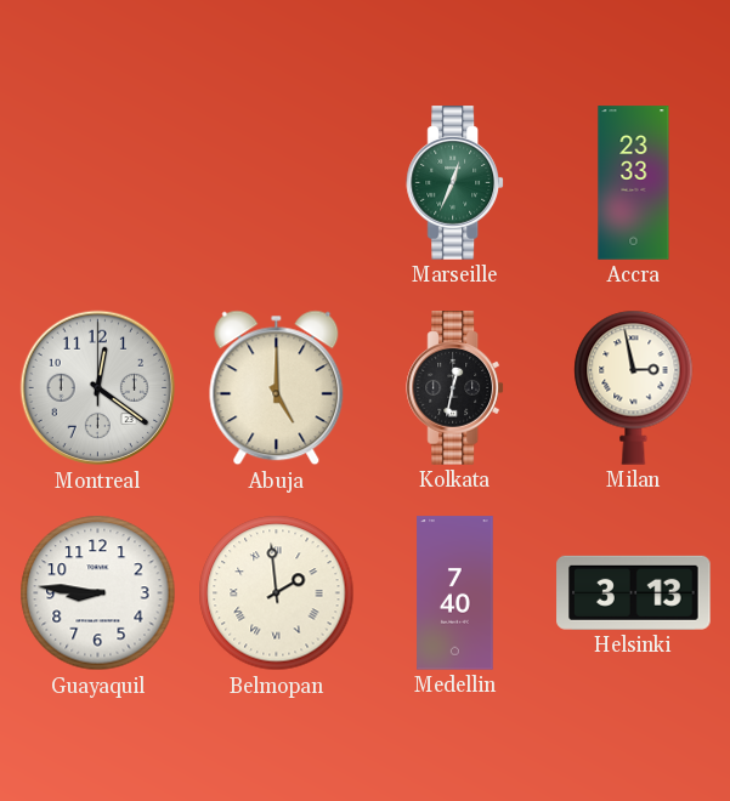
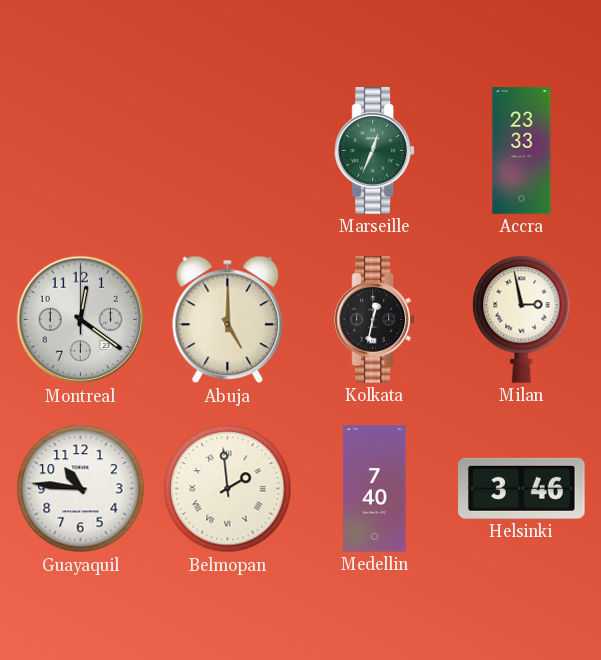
Guayaquil: 8:46 -> 10:46
Helsinki: 3:13 -> 3:46
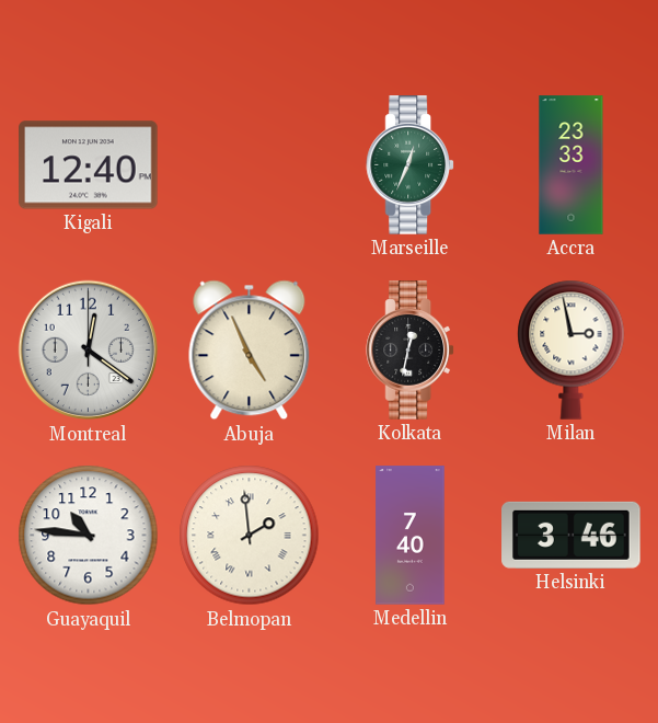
Kigali: none -> 12:40
Abuja: 5:00 -> 4:56
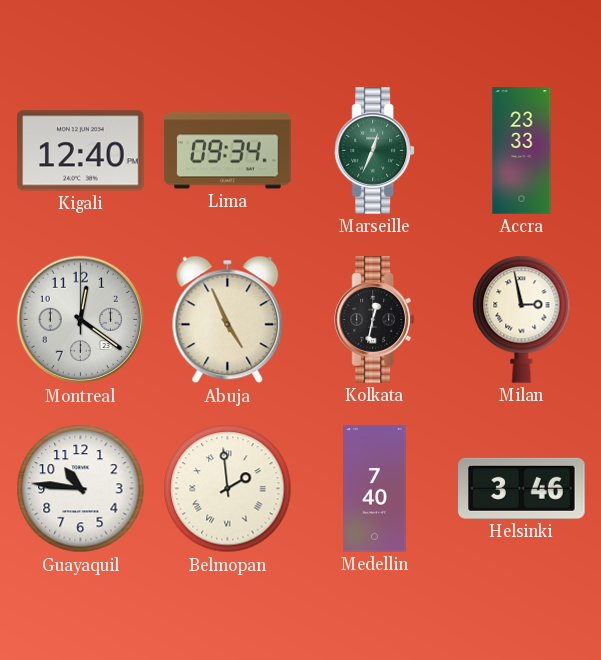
Lima: none -> 09:34
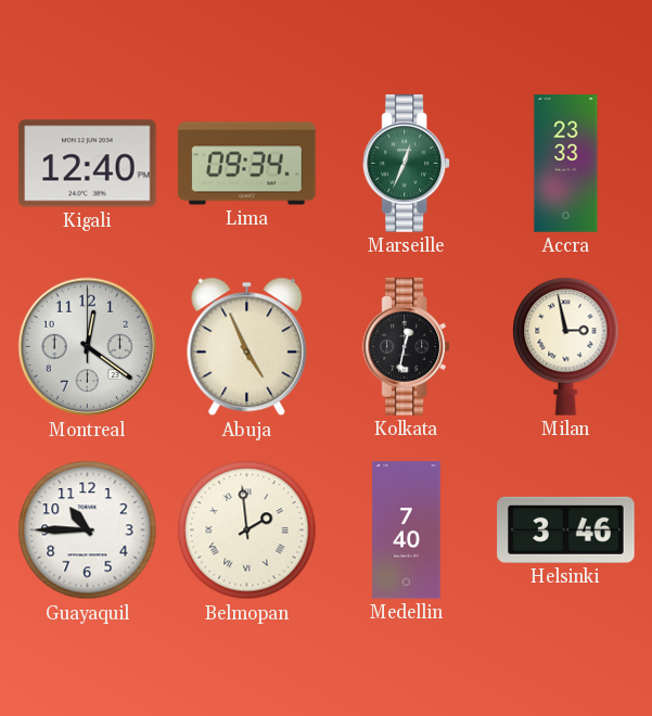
Guayaquil: 10:46 -> 10:45
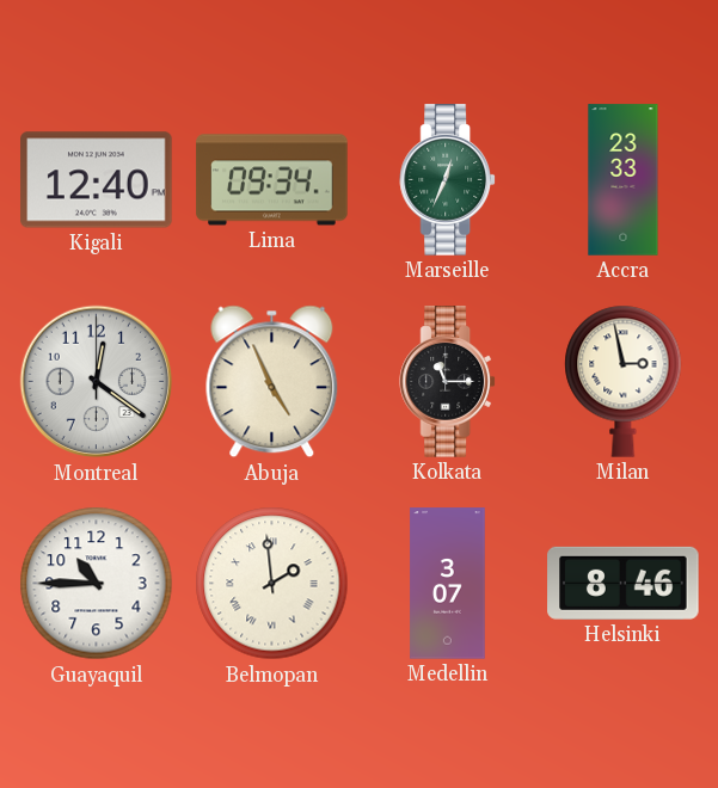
Kolkata: 12:32 -> 11:15
Medellin: 7:40 -> 3:07
Helsinki: 3:46 -> 8:46
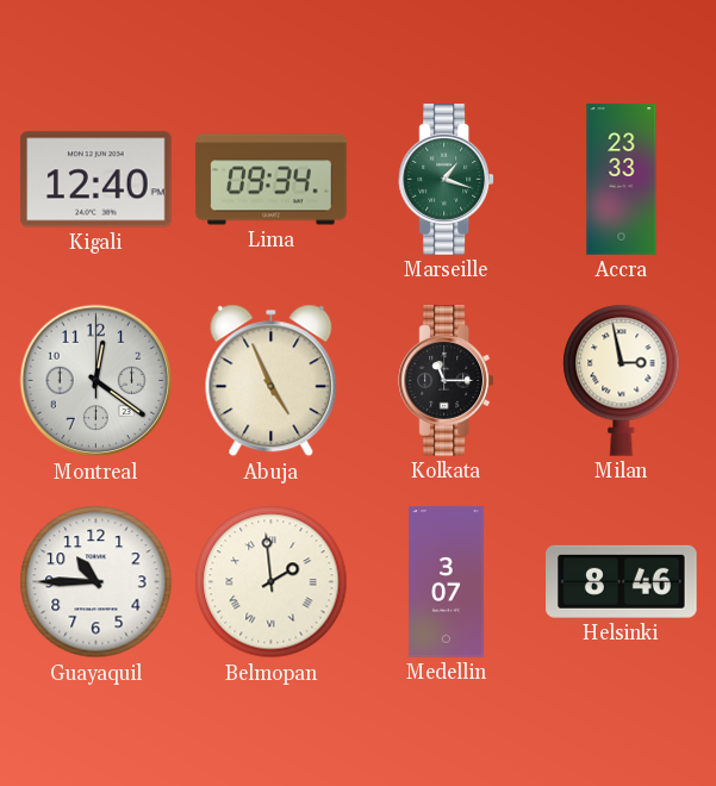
Marseille: 12:34 -> 1:18
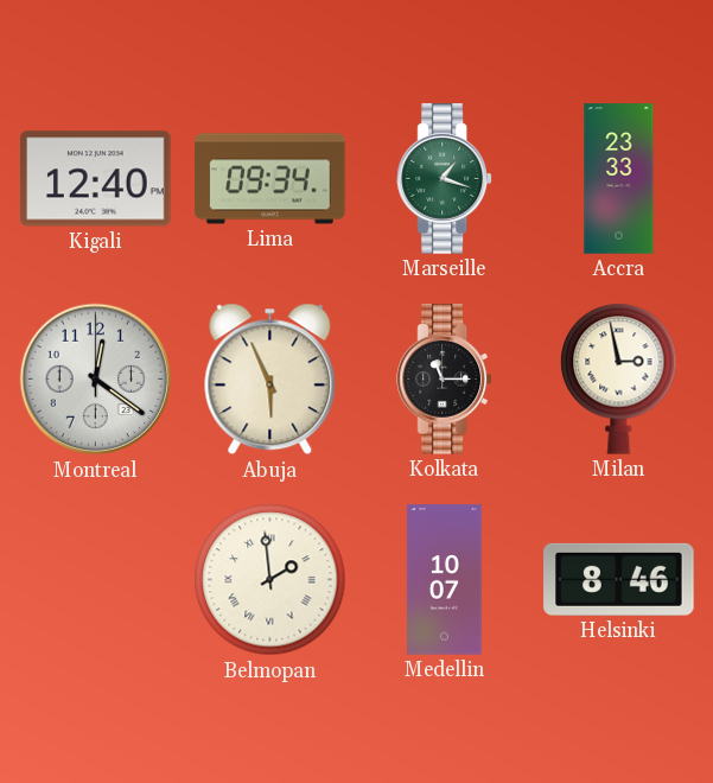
Abuja: 4:56 -> 5:56
Guayaquil: 10:45 -> none
Medellin: 3:07 -> 10:07
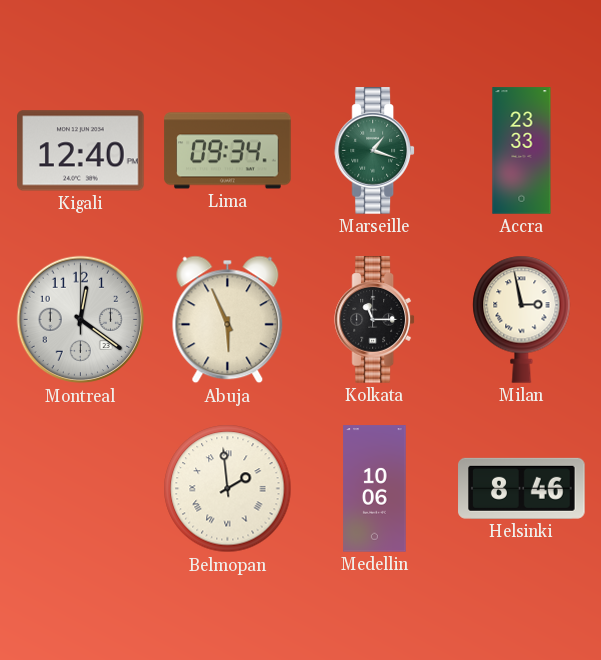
Medellin: 10:07 -> 10:06
